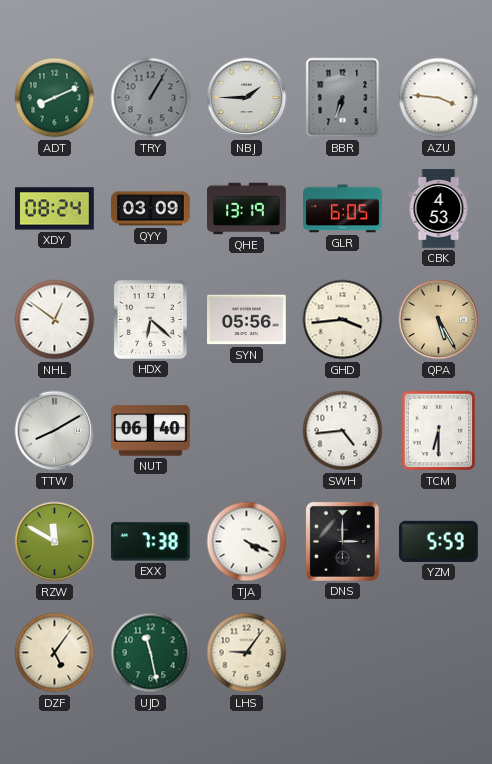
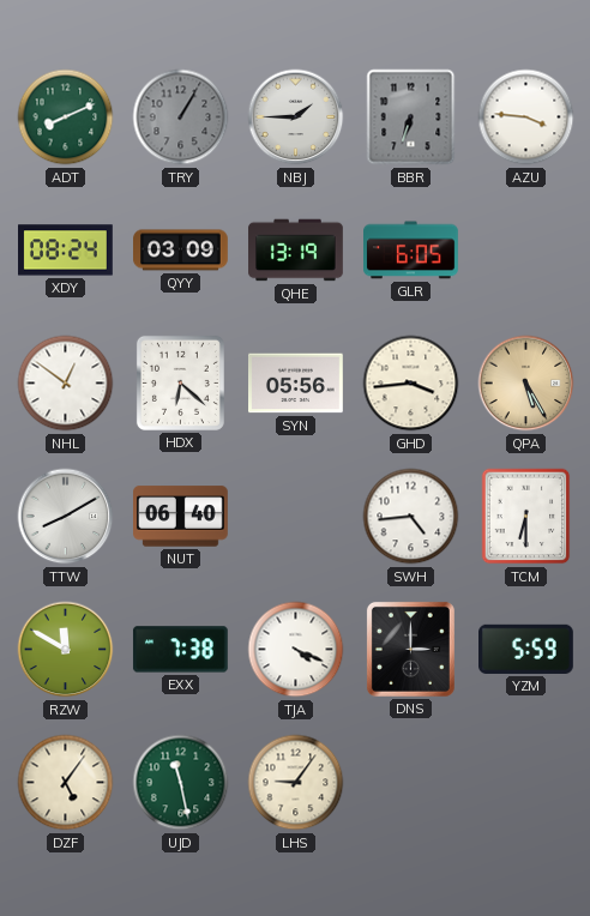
CBK: 4:53 -> none
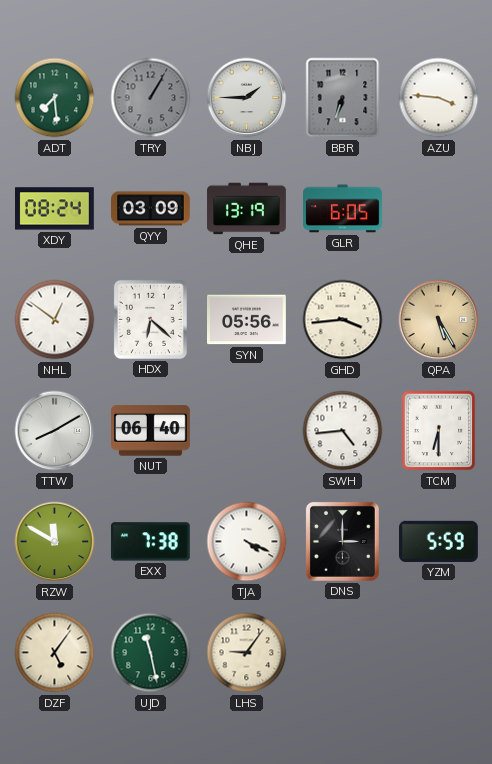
ADT: 8:11 -> 7:29
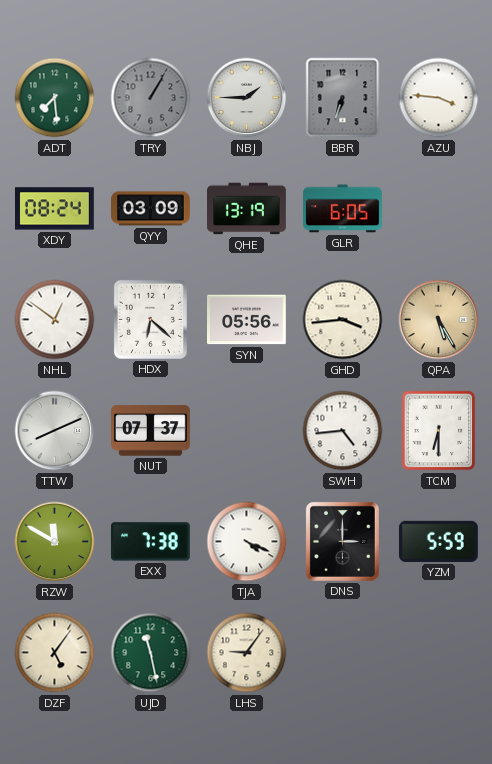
TTW: 8:10 -> 8:11
NUT: 06:40 -> 07:37
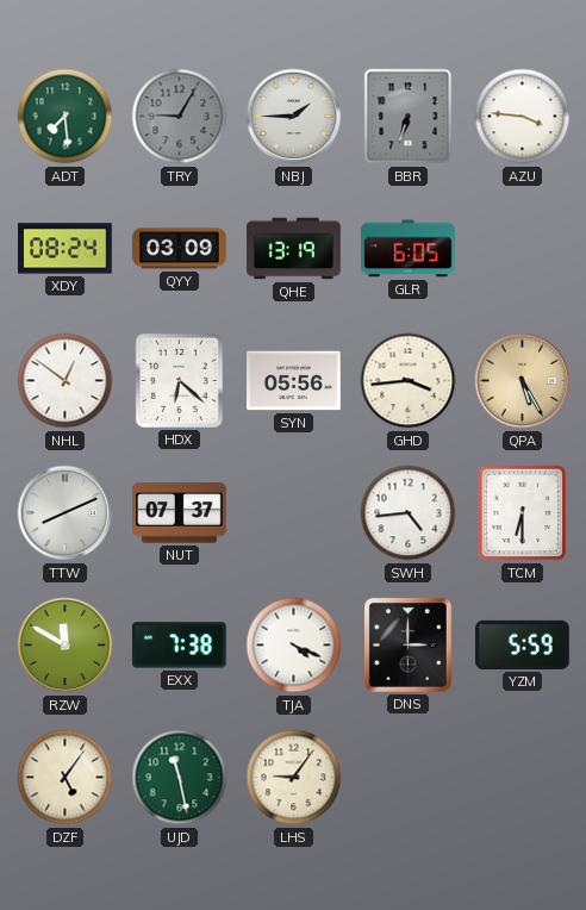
TRY: 1:05 -> 9:05
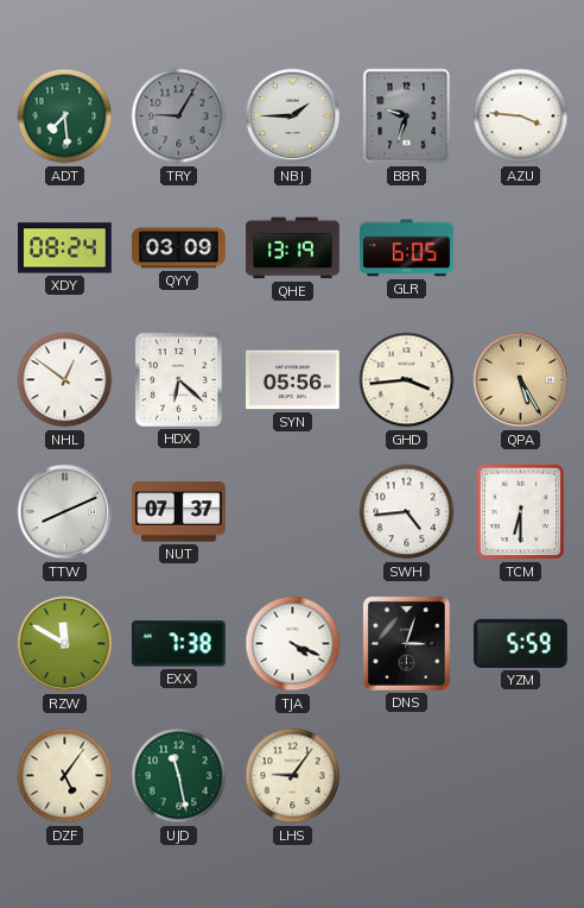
BBR: 6:33 -> 9:33
DNS: 3:00 -> 3:03
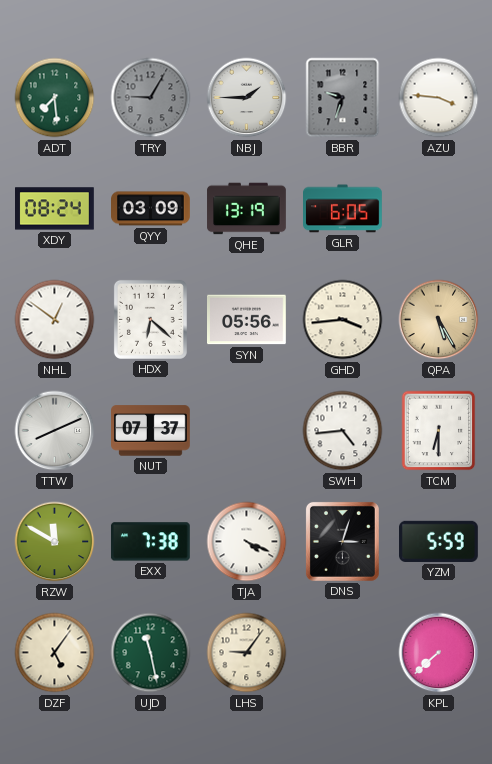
KPL: none -> 7:38
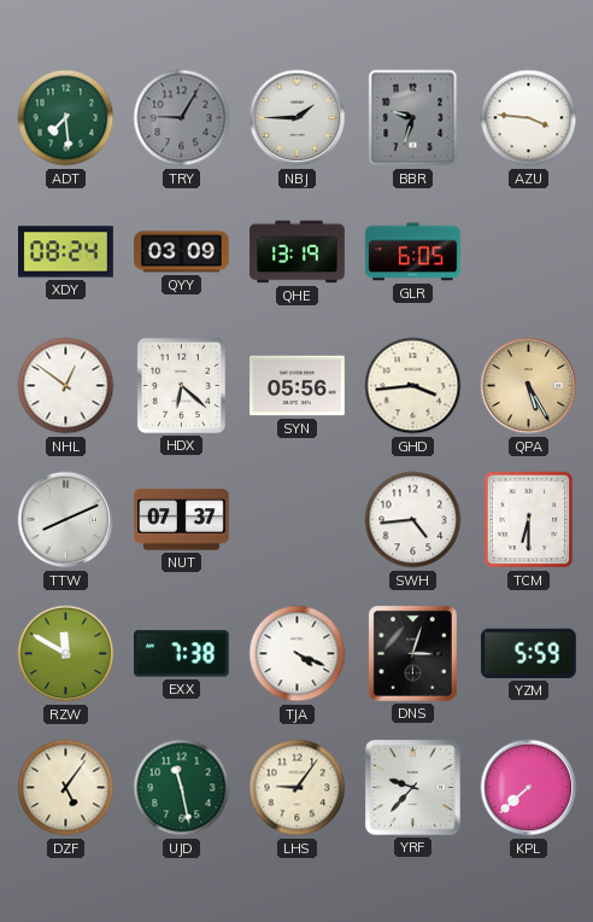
YRF: none -> 9:37
